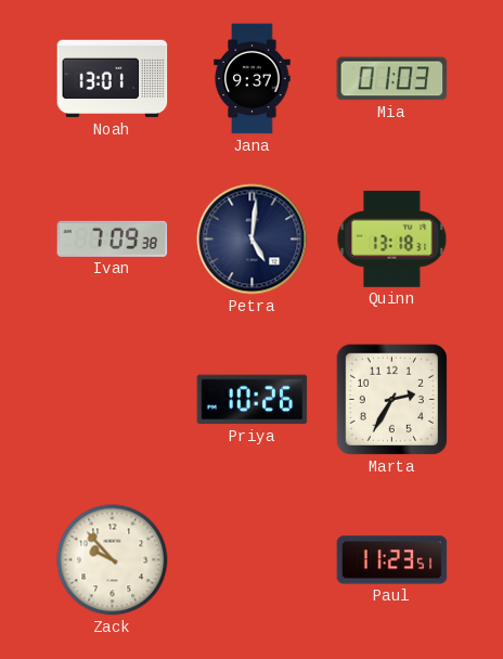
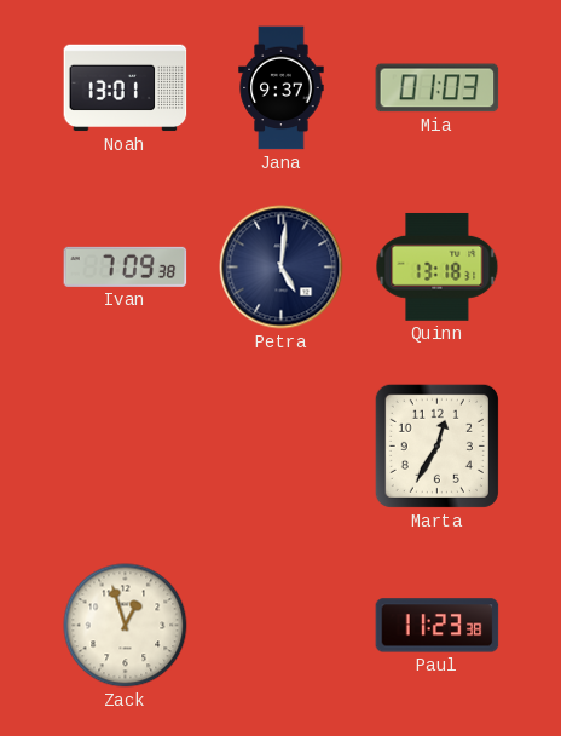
Priya: 10:26 -> none
Marta: 2:35 -> 12:35
Zack: 9:53 -> 12:57
Paul: 11:23:51 -> 11:23:38
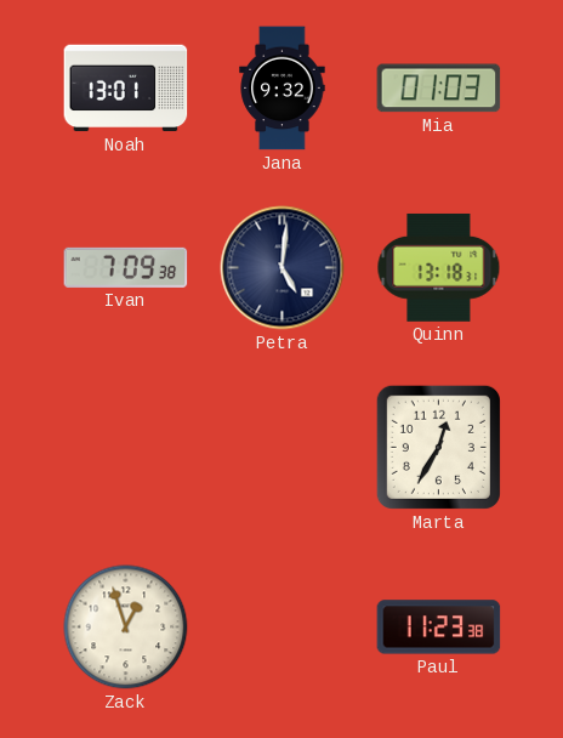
Jana: 9:37 -> 9:32
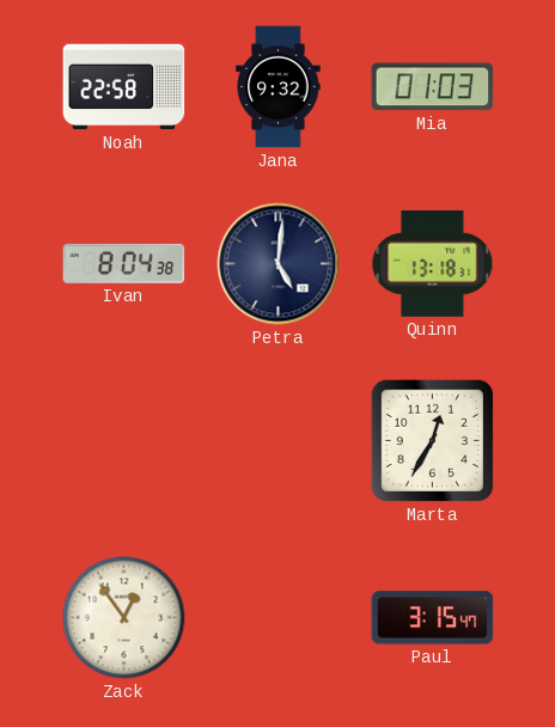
Noah: 13:01 -> 22:58
Ivan: 7:09 -> 8:04
Zack: 12:57 -> 12:54
Paul: 11:23 -> 3:15
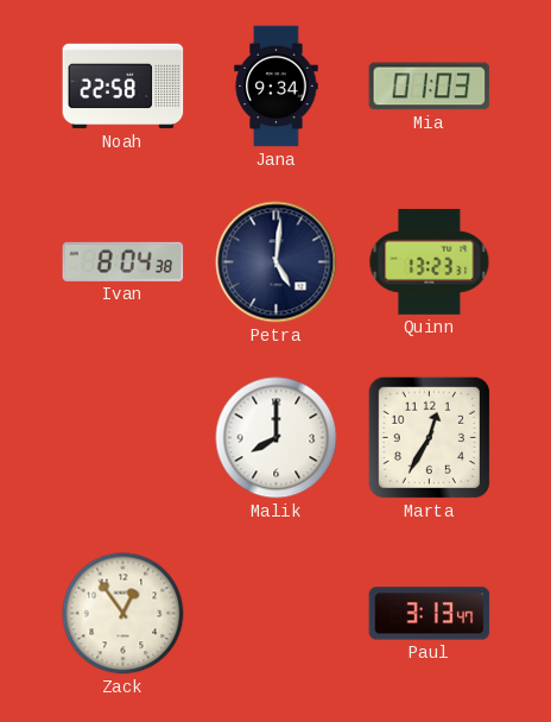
Jana: 9:32 -> 9:34
Quinn: 13:18 -> 13:23
Malik: none -> 8:00
Paul: 3:15 -> 3:13
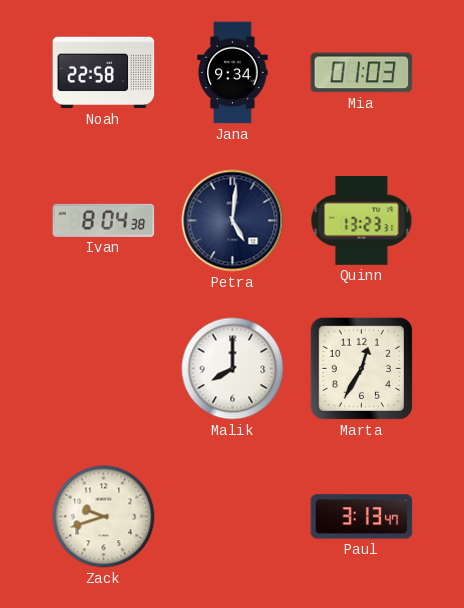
Zack: 12:54 -> 9:42
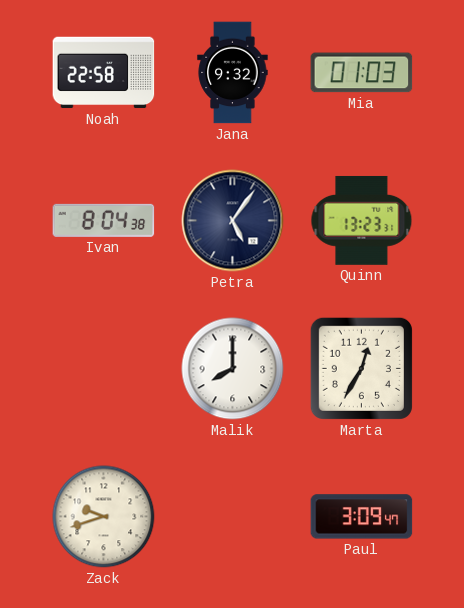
Jana: 9:34 -> 9:32
Petra: 5:01 -> 5:06
Paul: 3:13 -> 3:09
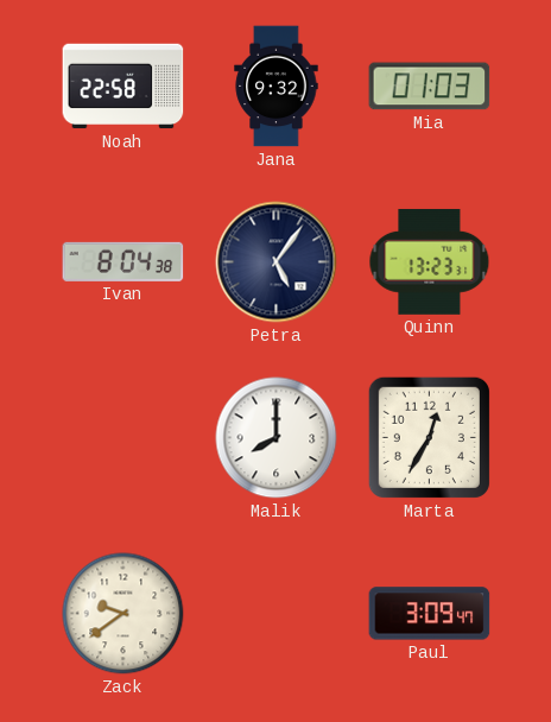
Zack: 9:42 -> 9:39
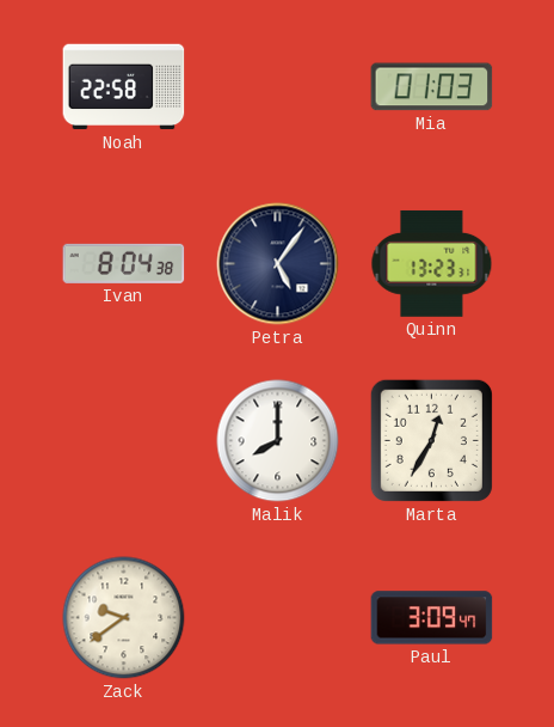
Jana: 9:32 -> none
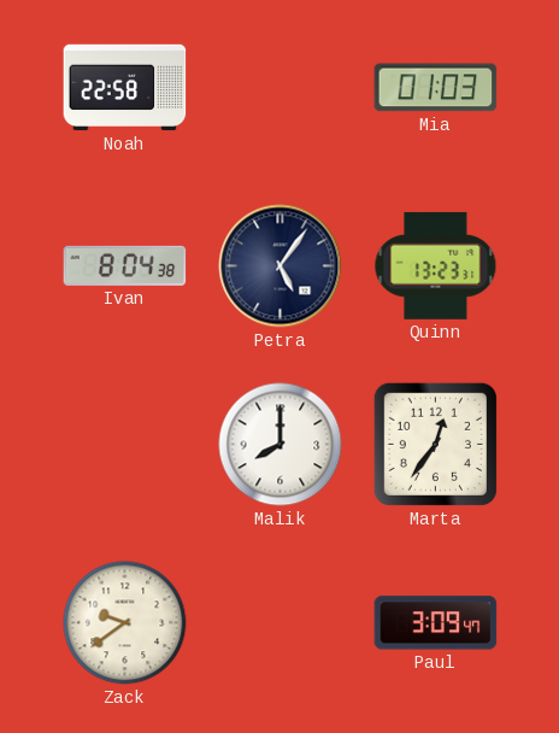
Marta: 12:35 -> 12:36
